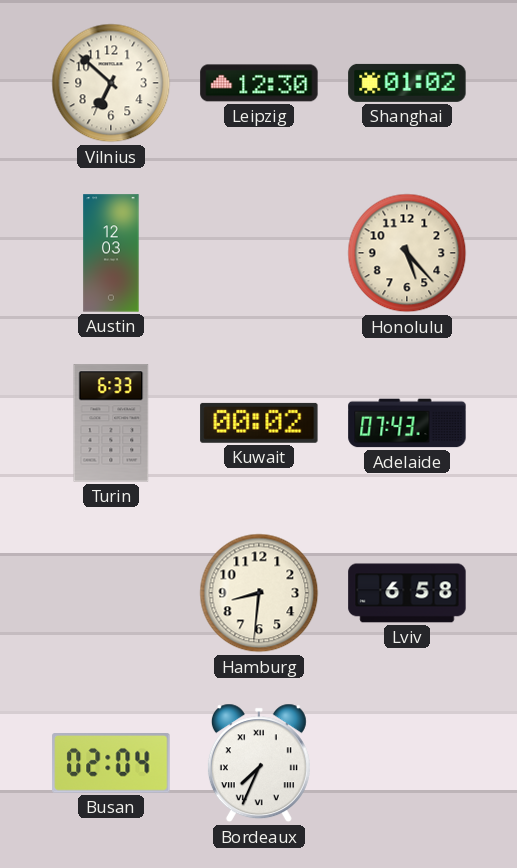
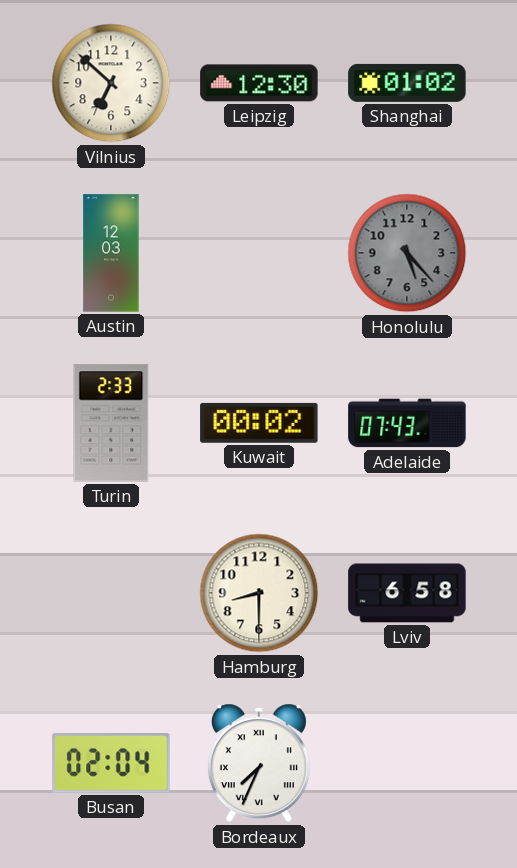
Honolulu dial: cream -> grey
Turin: 6:33 -> 2:33
Hamburg: 8:31 -> 8:30
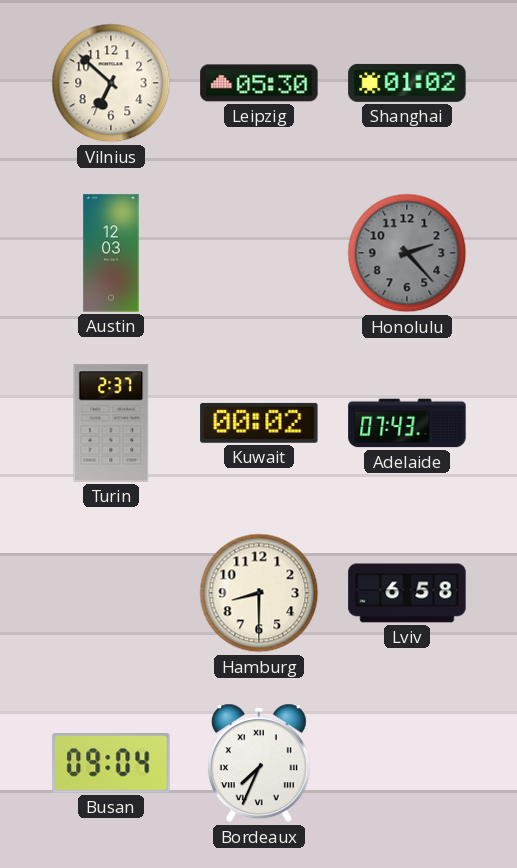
Leipzig: 12:30 -> 05:30
Honolulu: 5:23 -> 2:23
Turin: 2:33 -> 2:37
Busan: 02:04 -> 09:04
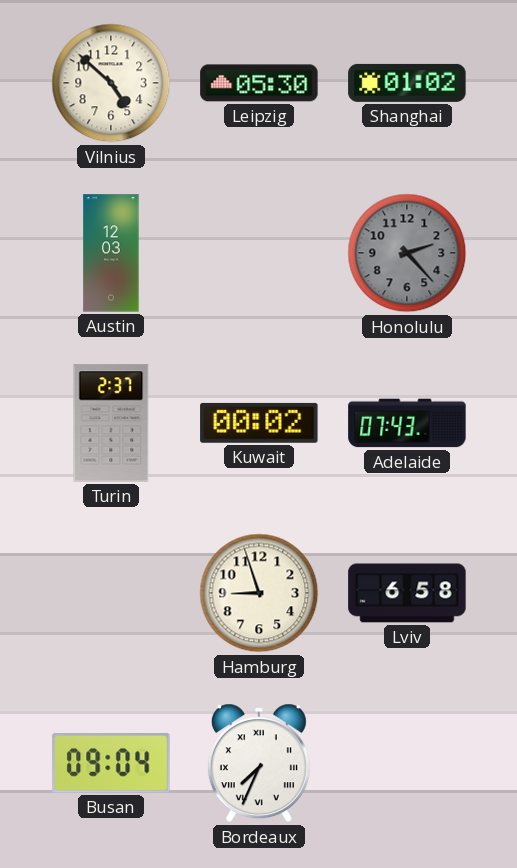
Vilnius: 6:52 -> 4:52
Hamburg: 8:30 -> 8:57
